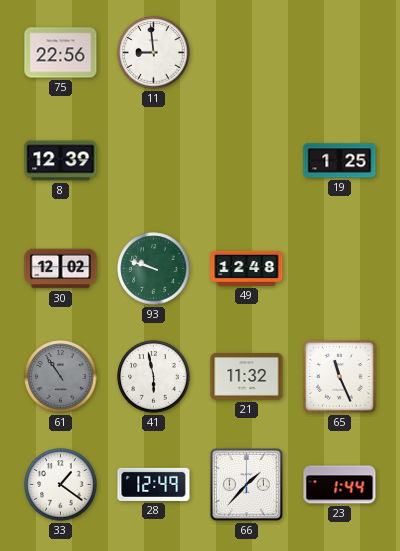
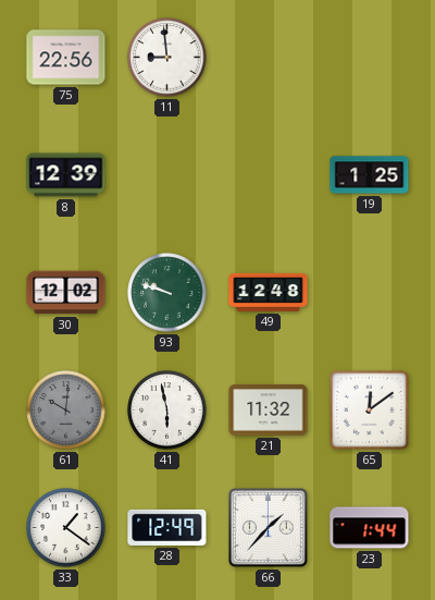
61: 10:54 -> 10:01
65: 11:26 -> 12:09
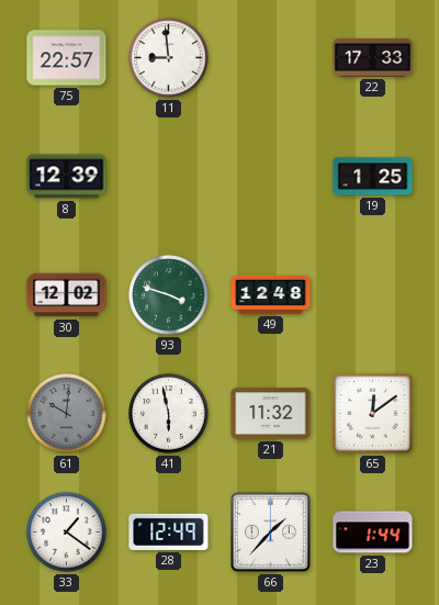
75: 22:56 -> 22:57
22: none -> 17:33
93: 9:48 -> 3:48
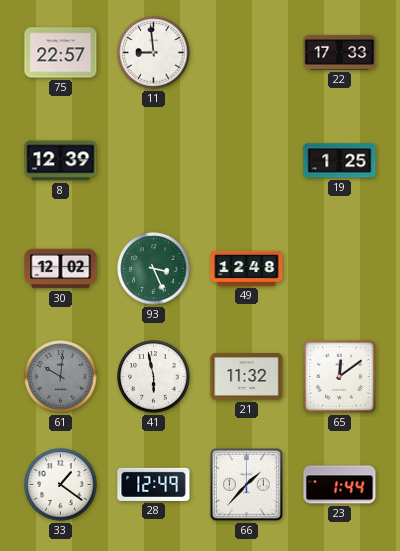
93: 3:48 -> 3:26
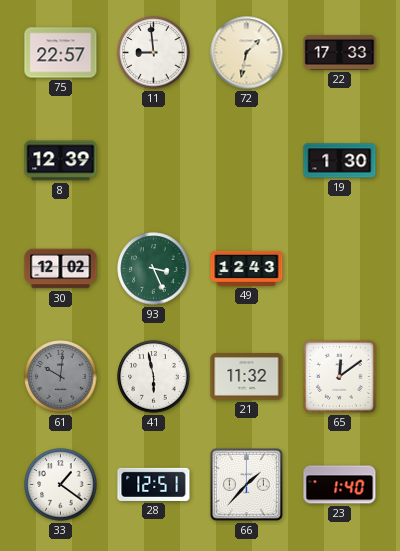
72: none -> 1:32
19: 1:25 -> 1:30
49: 12:48 -> 12:43
28: 12:49 -> 12:51
23: 1:44 -> 1:40
